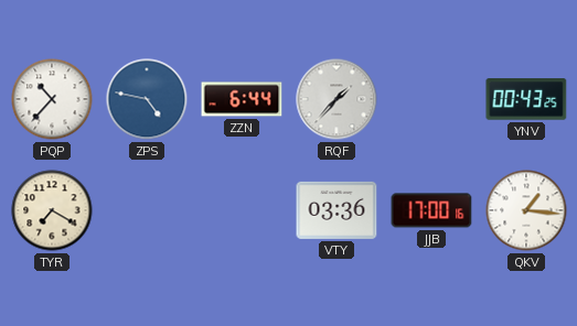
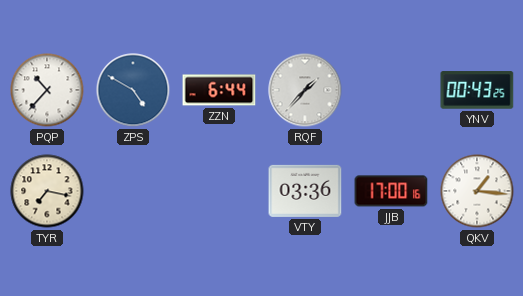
ZPS: 4:47 -> 4:50
TYR: 7:20 -> 7:17
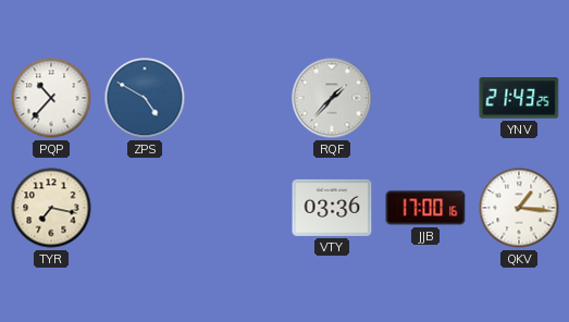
ZZN: 6:44 -> none
YNV: 00:43 -> 21:43
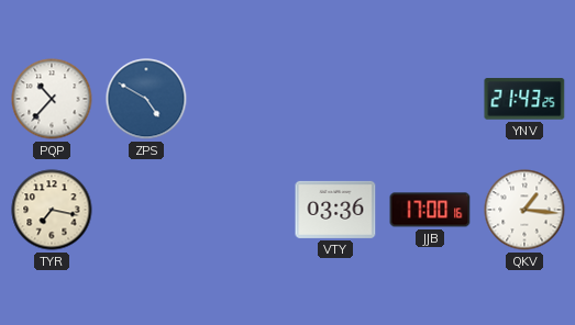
RQF: 1:37 -> none
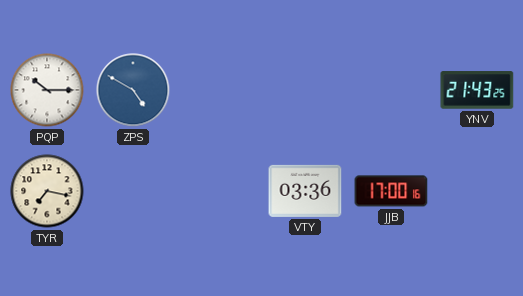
PQP: 10:37 -> 10:15
QKV: 1:16 -> none
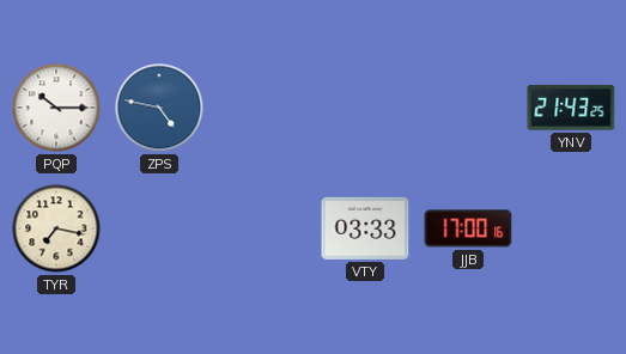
ZPS: 4:50 -> 4:47
VTY: 03:36 -> 03:33
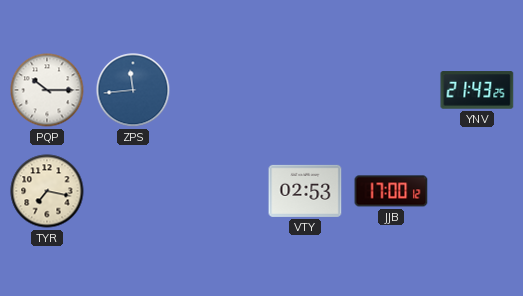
ZPS: 4:47 -> 11:44
VTY: 03:33 -> 02:53
JJB: 17:00:16 -> 17:00:12
